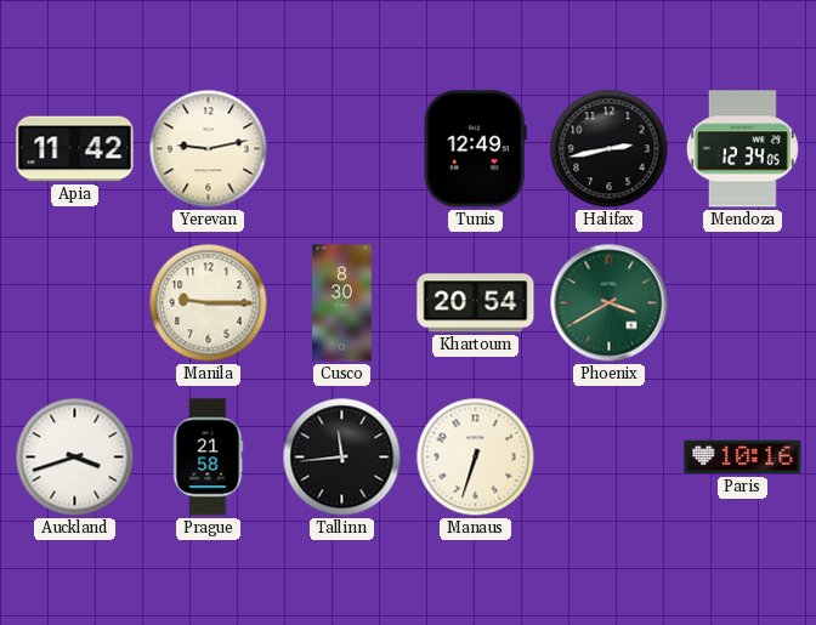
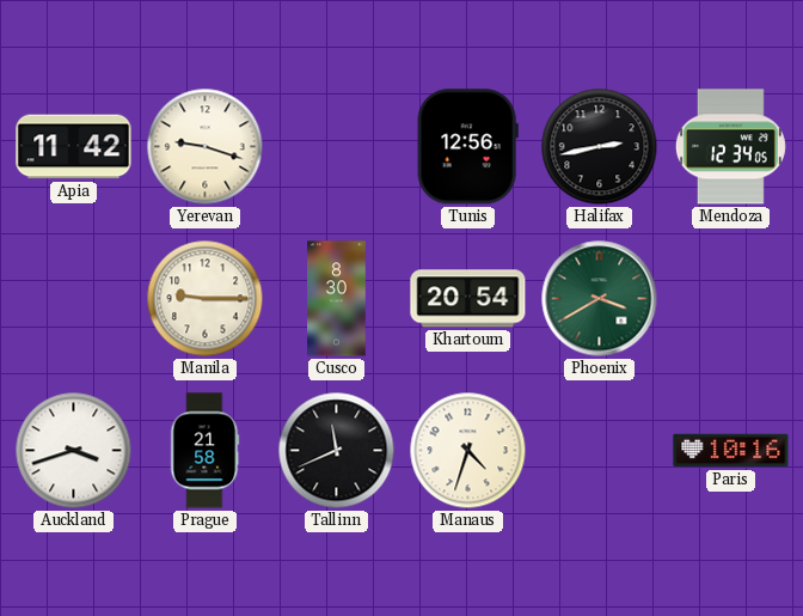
Yerevan: 9:13 -> 9:18
Tunis: 12:49 -> 12:56
Tallinn: 11:44 -> 11:41
Manaus: 6:33 -> 4:33
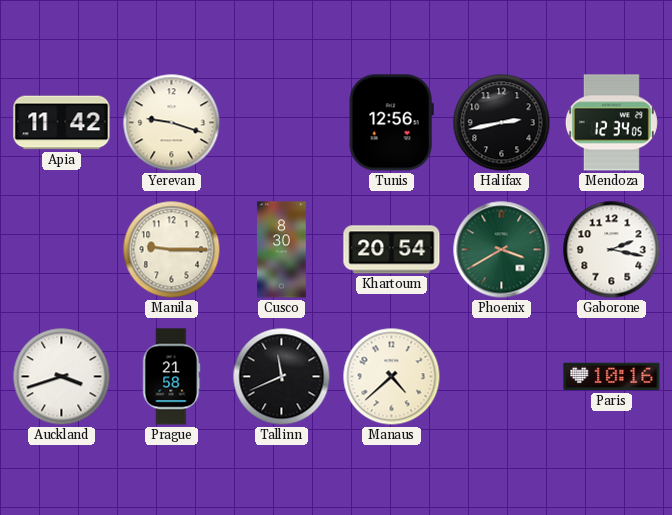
Gaborone: none -> 2:17
Manaus: 4:33 -> 4:38
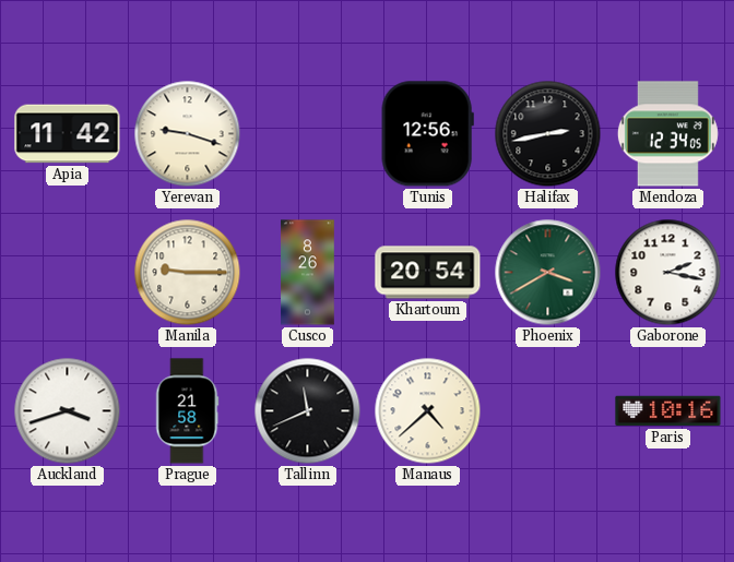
Cusco: 8:30 -> 8:26
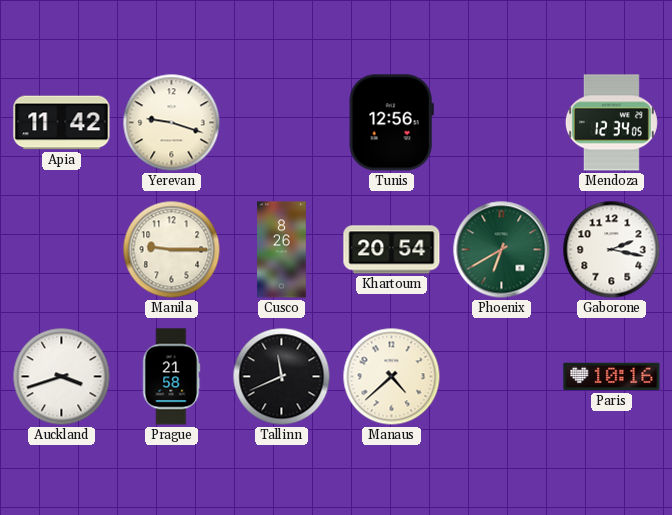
Halifax: 2:43 -> none
Phoenix: 3:40 -> 6:40
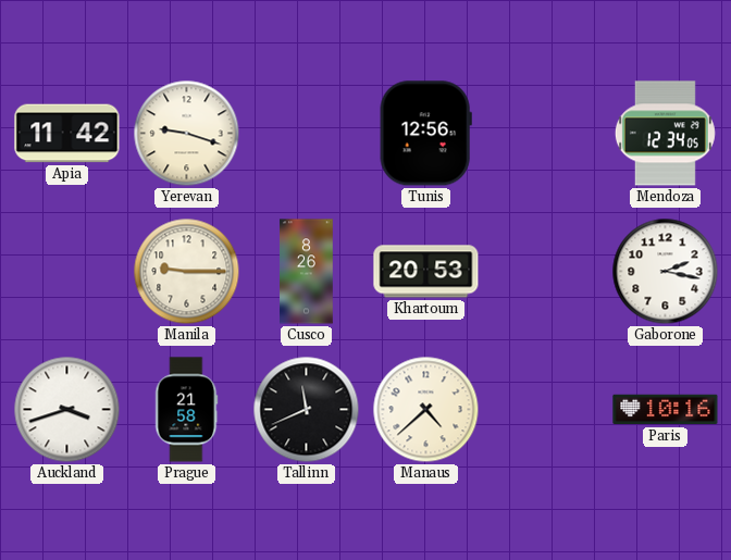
Khartoum: 20:54 -> 20:53
Phoenix: 6:40 -> none
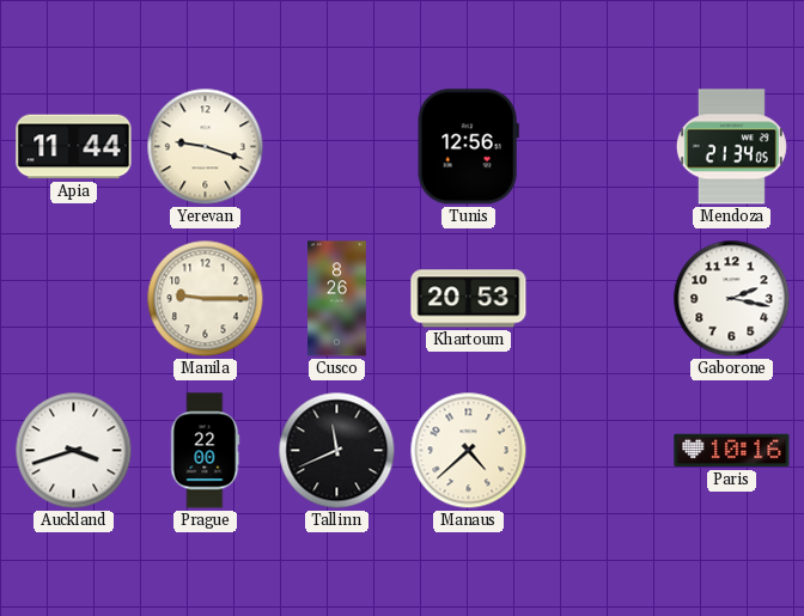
Apia: 11:42 -> 11:44
Mendoza: 12:34 -> 21:34
Prague: 21:58 -> 22:00
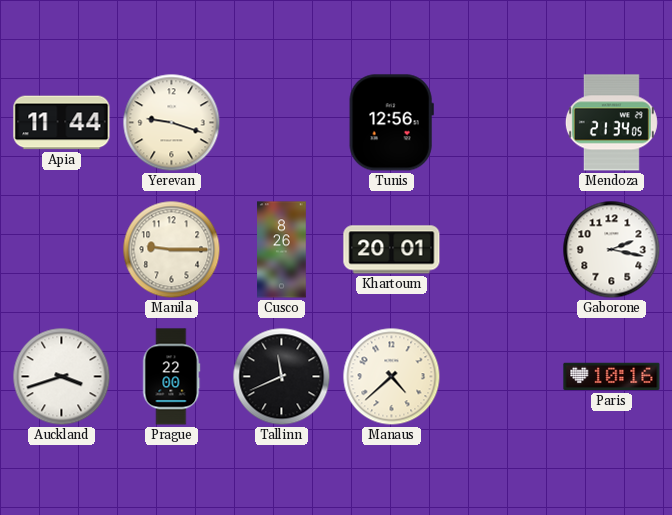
Khartoum: 20:53 -> 20:01
